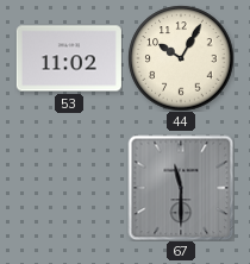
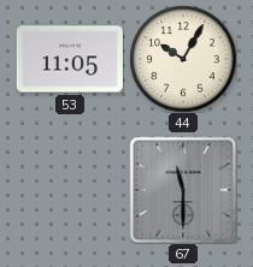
53: 11:02 -> 11:05
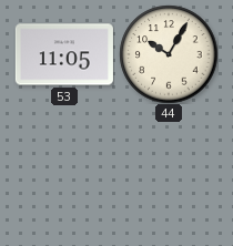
67: 11:30 -> none
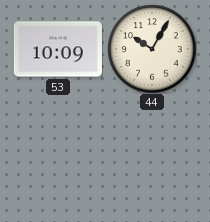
53: 11:05 -> 10:09
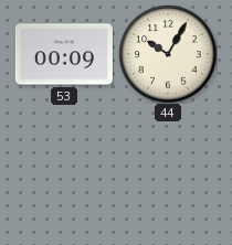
53: 10:09 -> 00:09
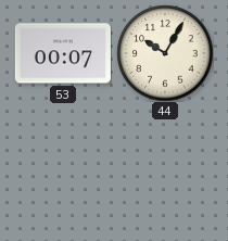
53: 00:09 -> 00:07
